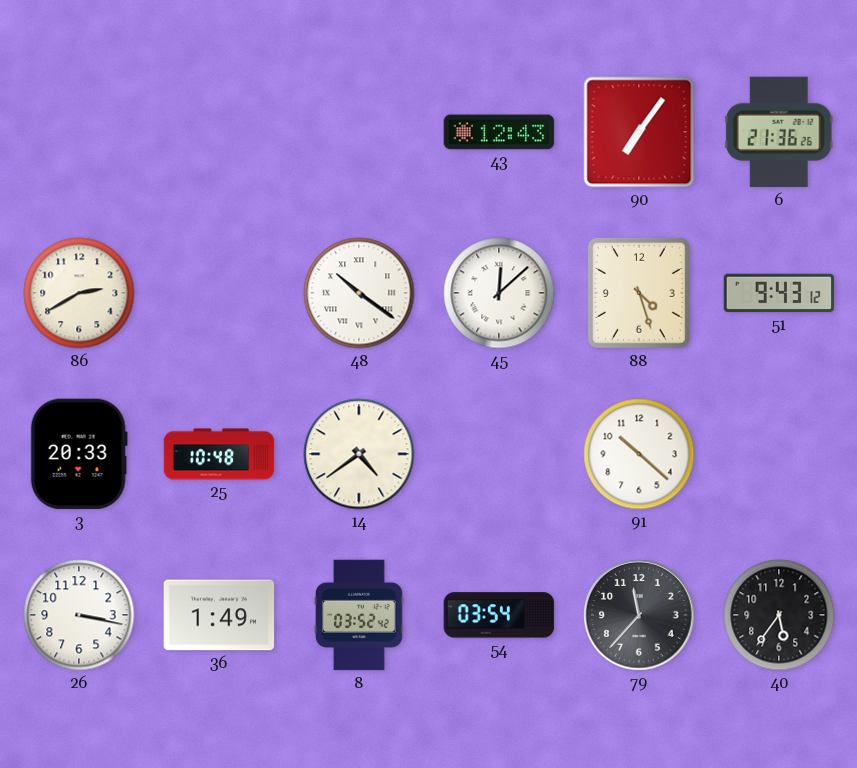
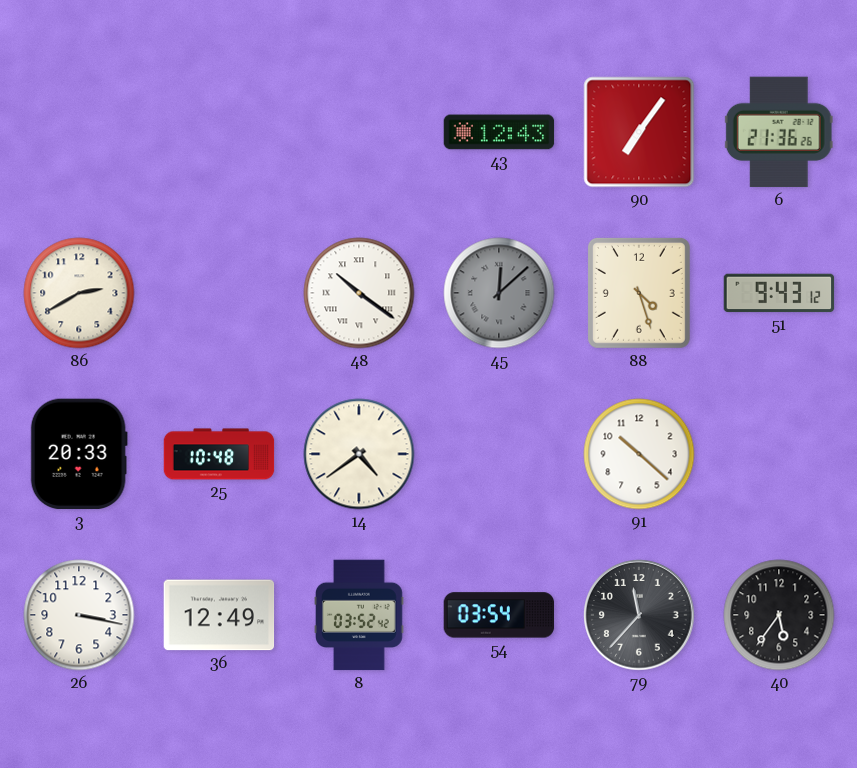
45 dial: white -> grey
36: 1:49 -> 12:49
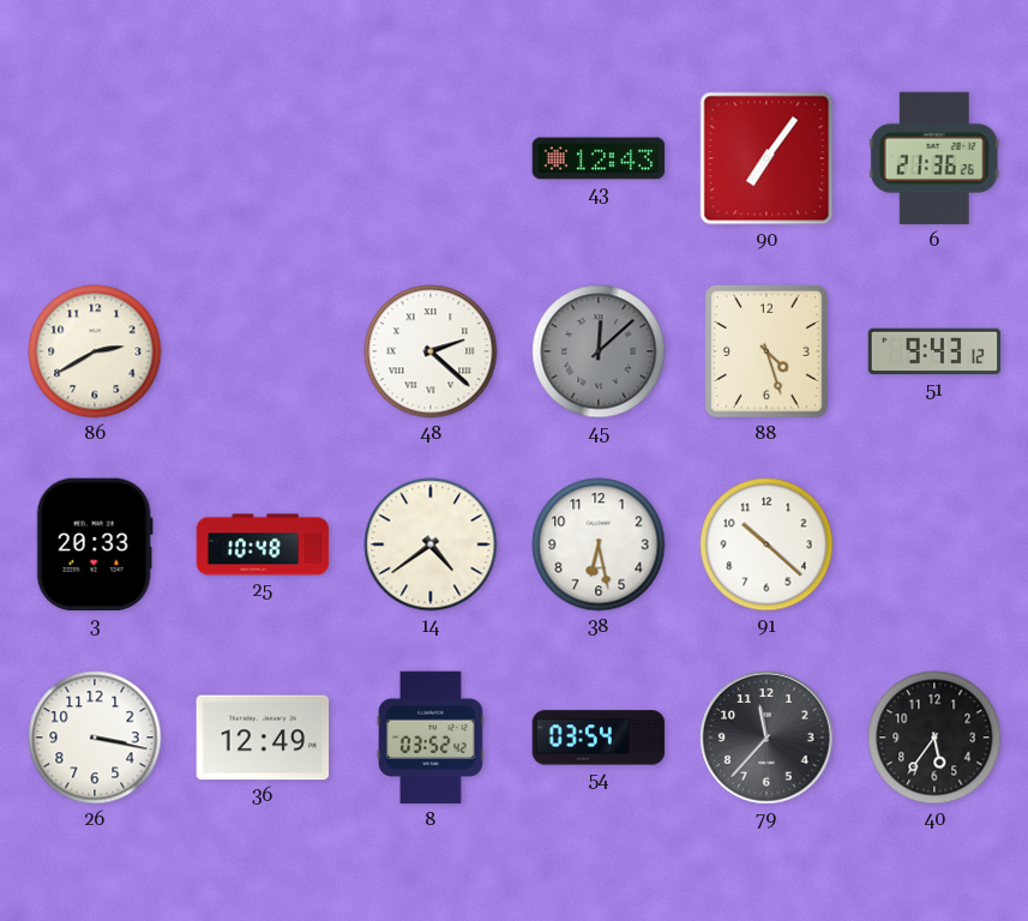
48: 10:21 -> 2:22
38: none -> 6:28
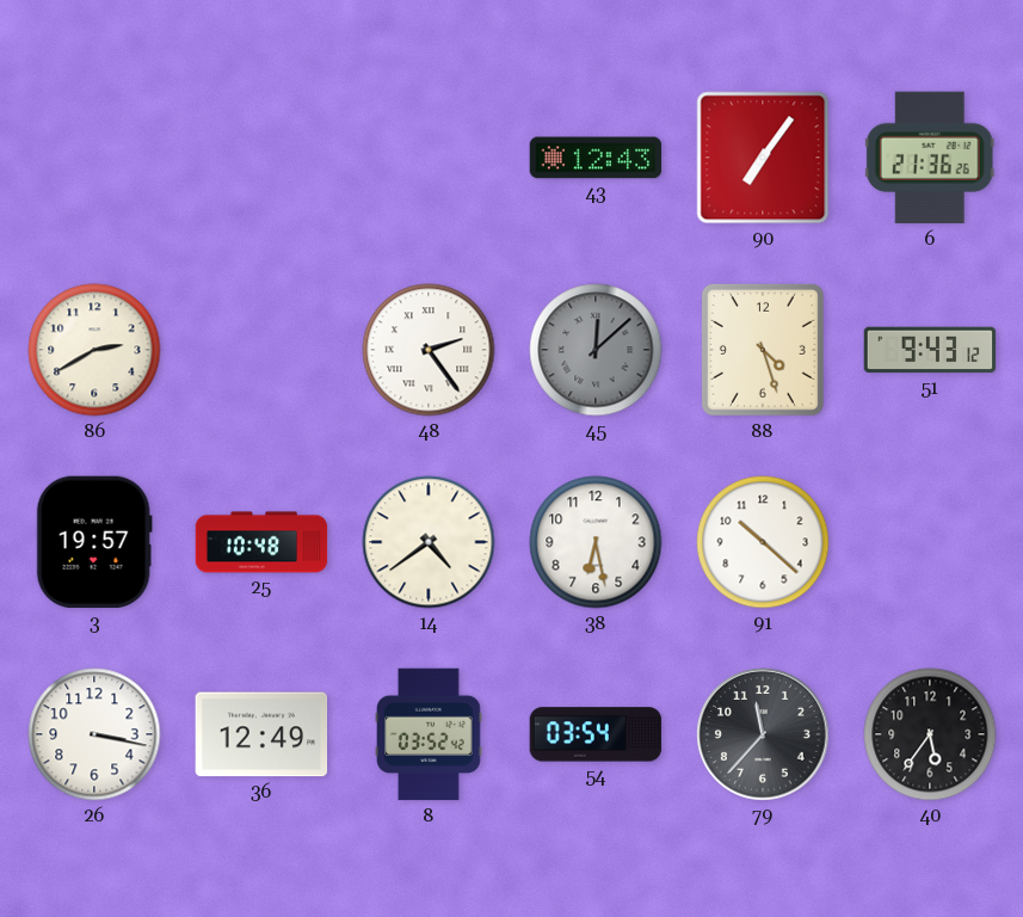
48: 2:22 -> 2:24
3: 20:33 -> 19:57
